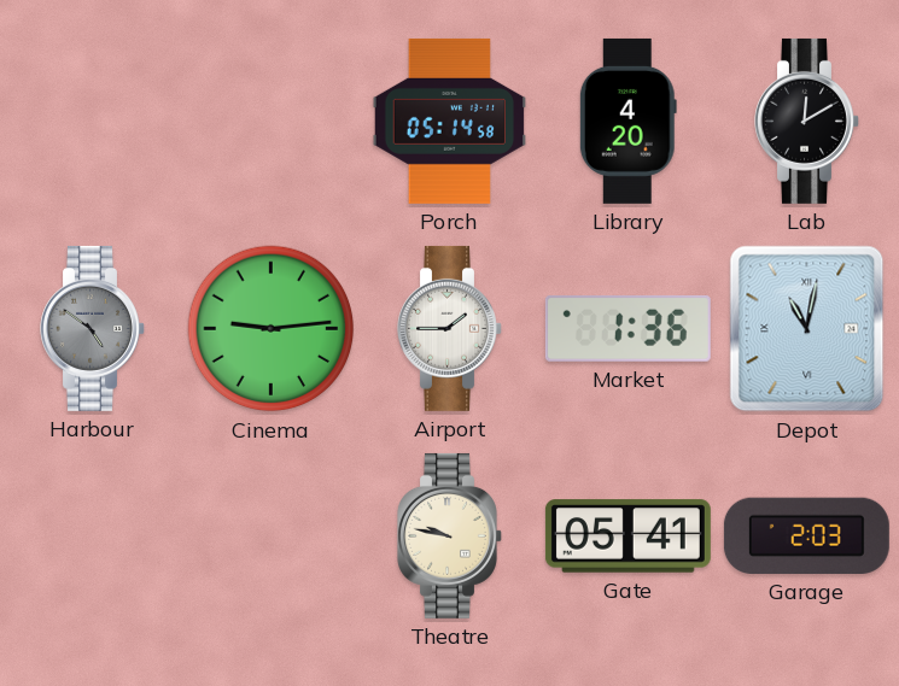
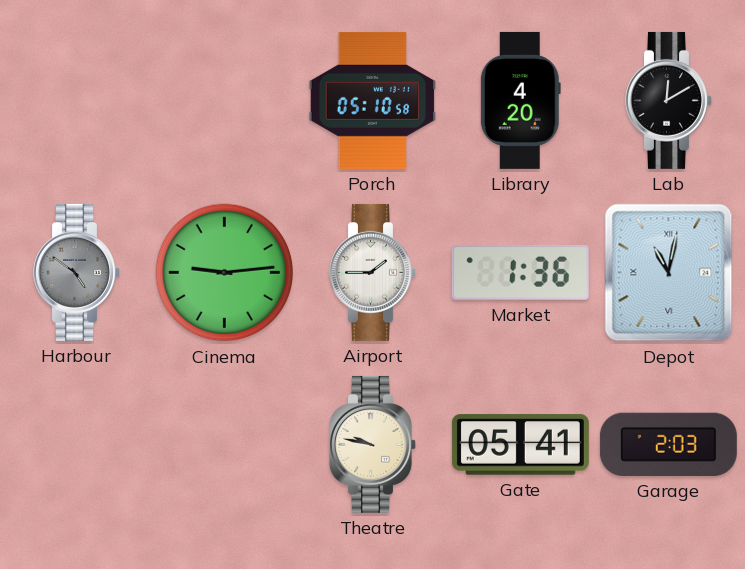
Porch: 05:14 -> 05:10
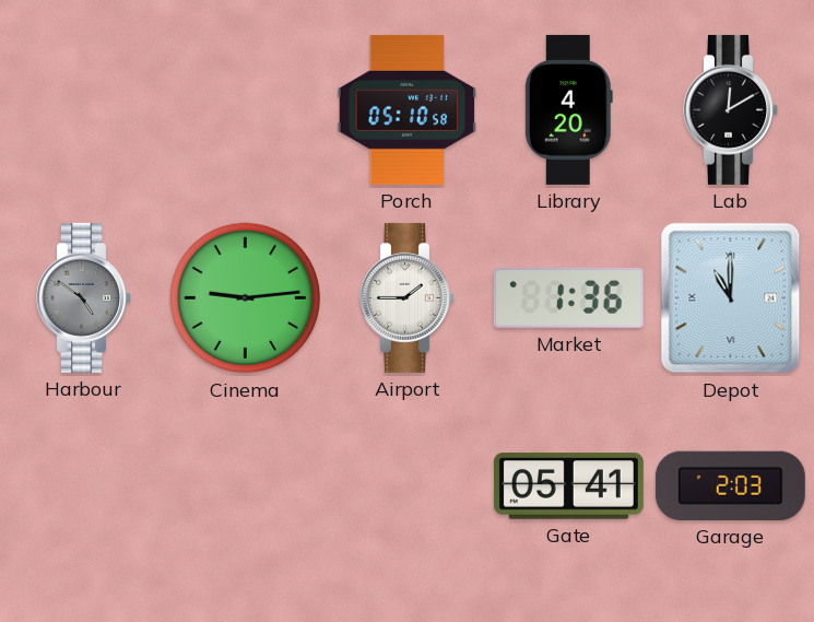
Depot: 11:02 -> 11:00
Theatre: 9:47 -> none
